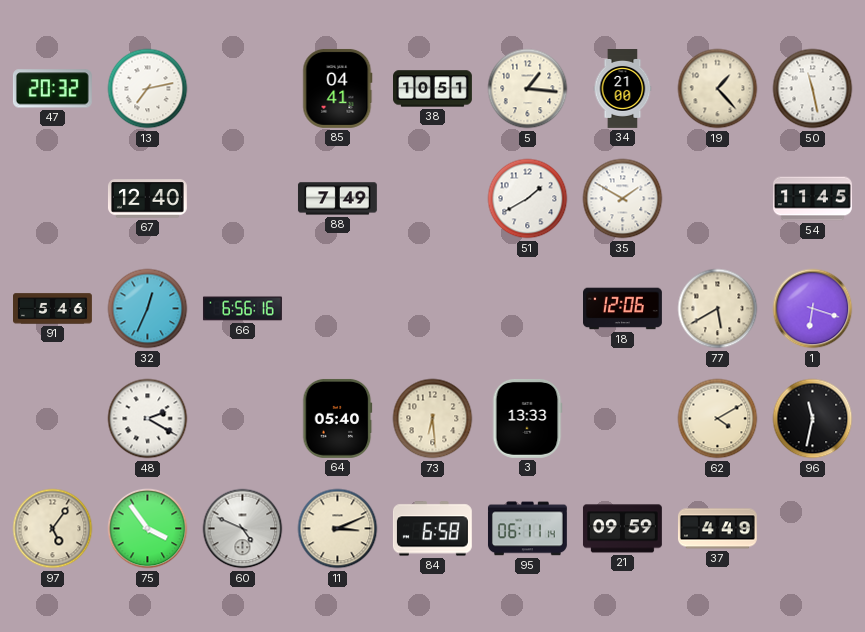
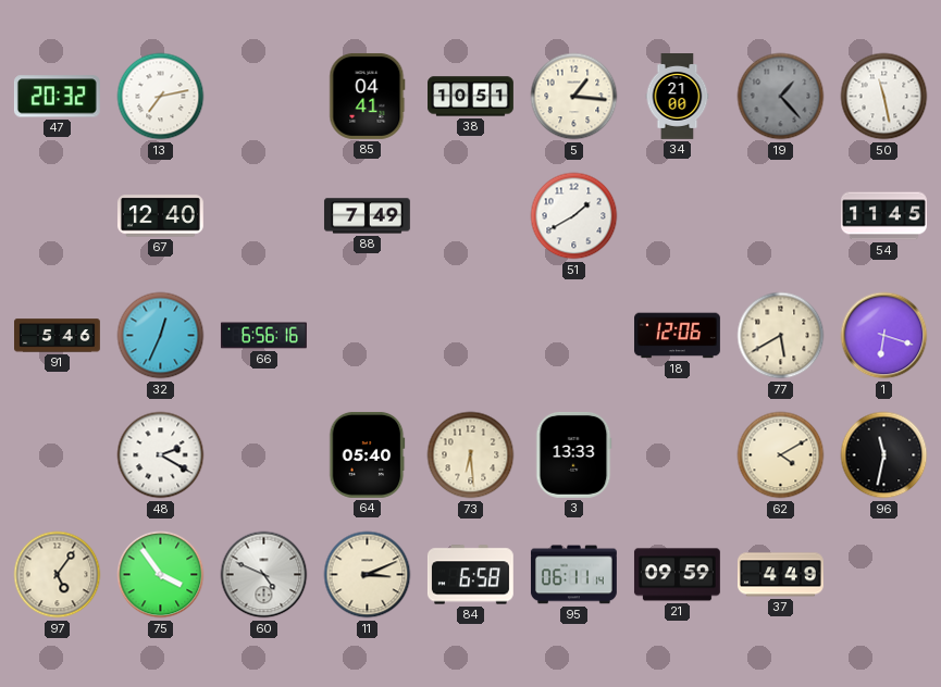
19 dial: cream -> grey
35: 1:50 -> none
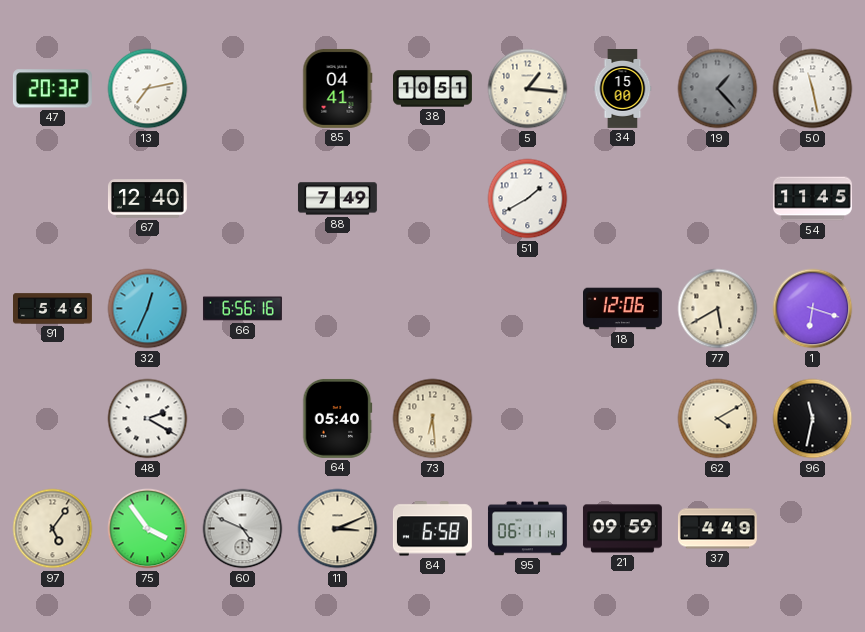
34: 21:00 -> 15:00
3: 13:33 -> none
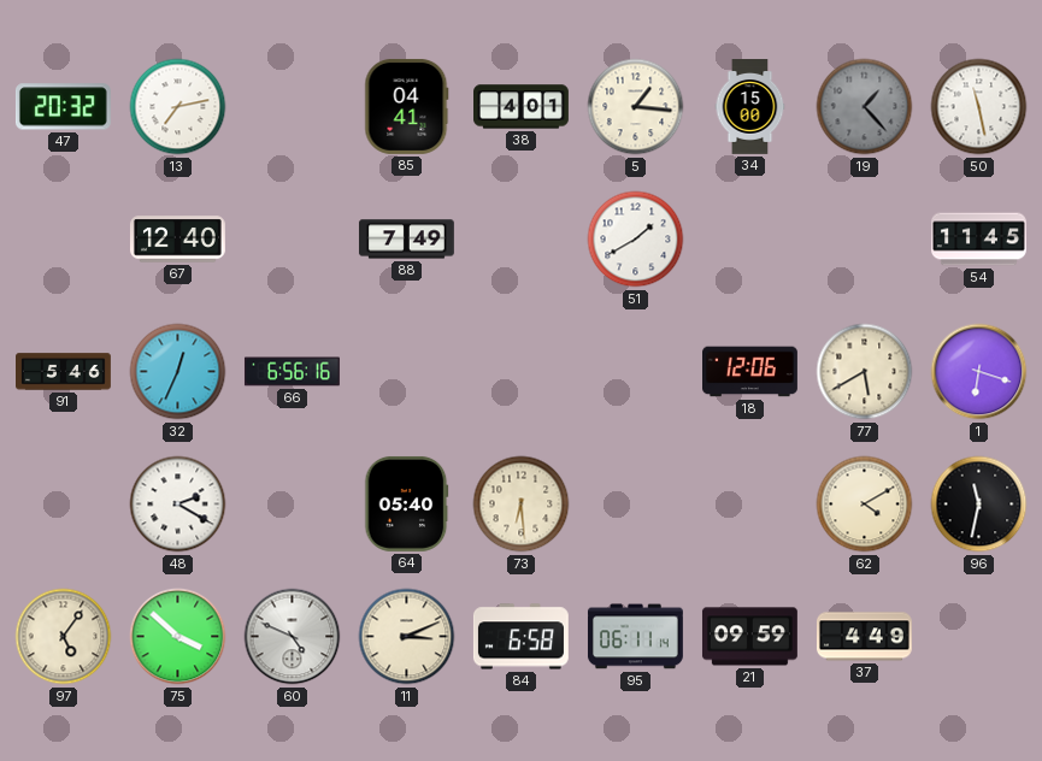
38: 10:51 -> 4:01
75: 3:54 -> 3:52
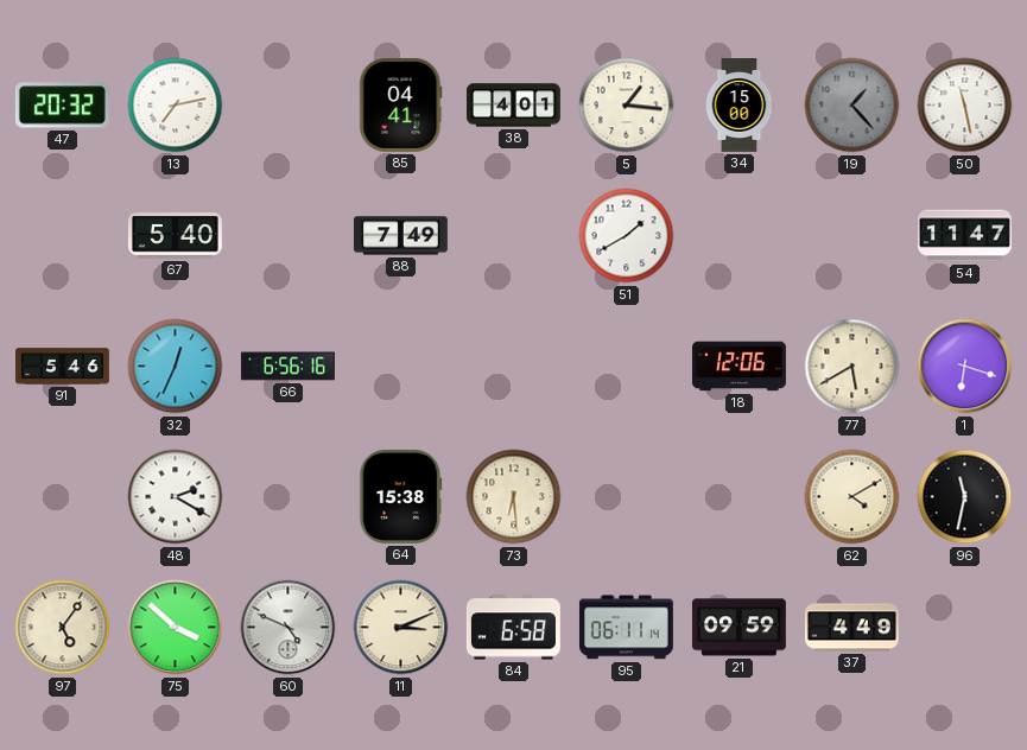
67: 12:40 -> 5:40
54: 11:45 -> 11:47
64: 05:40 -> 15:38
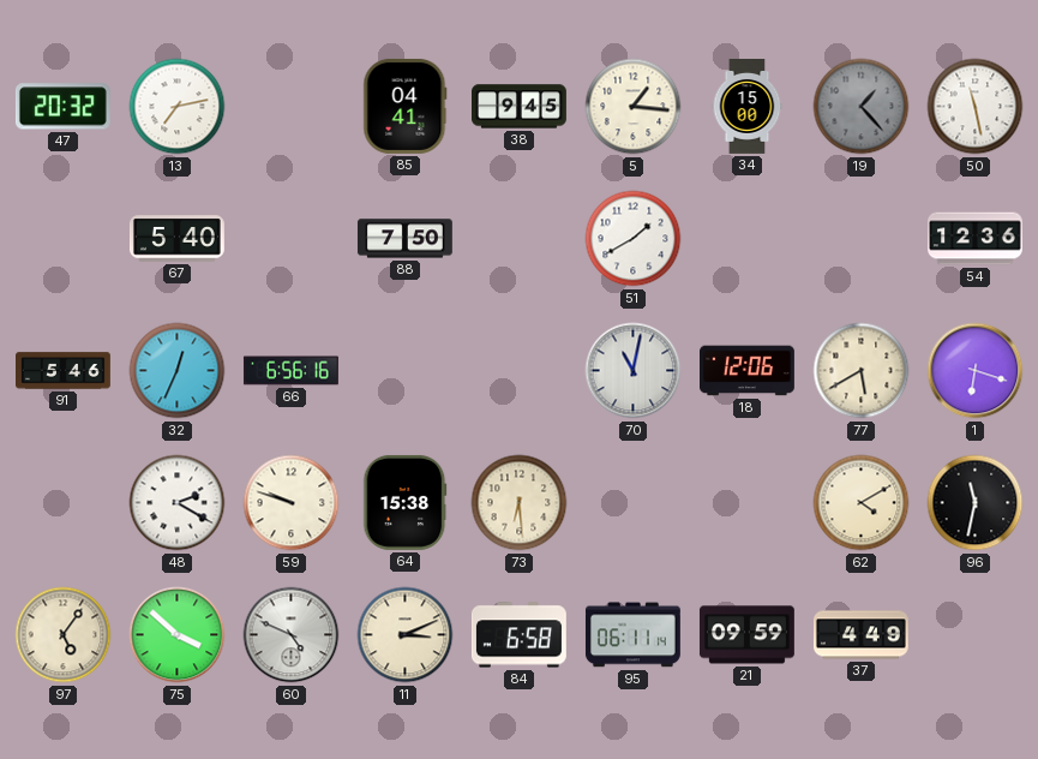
38: 4:01 -> 9:45
88: 7:49 -> 7:50
54: 11:47 -> 12:36
70: none -> 11:02
59: none -> 9:48
